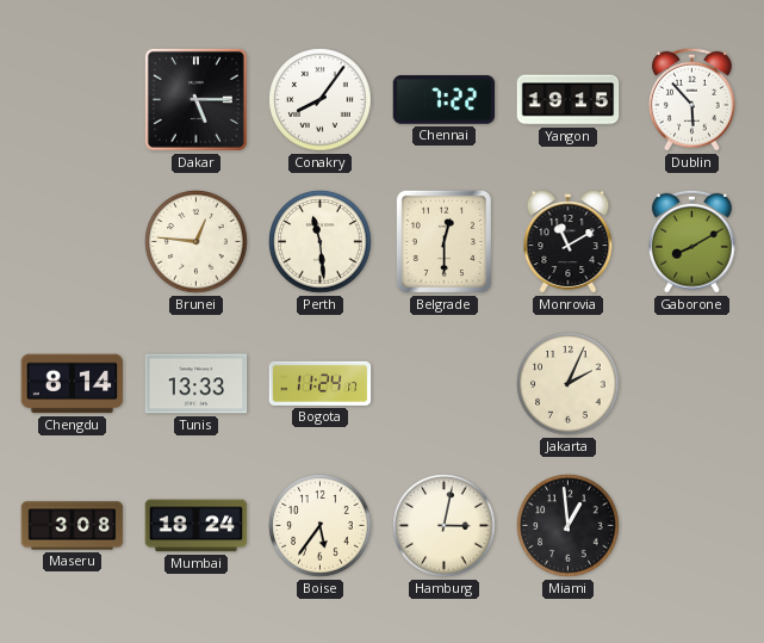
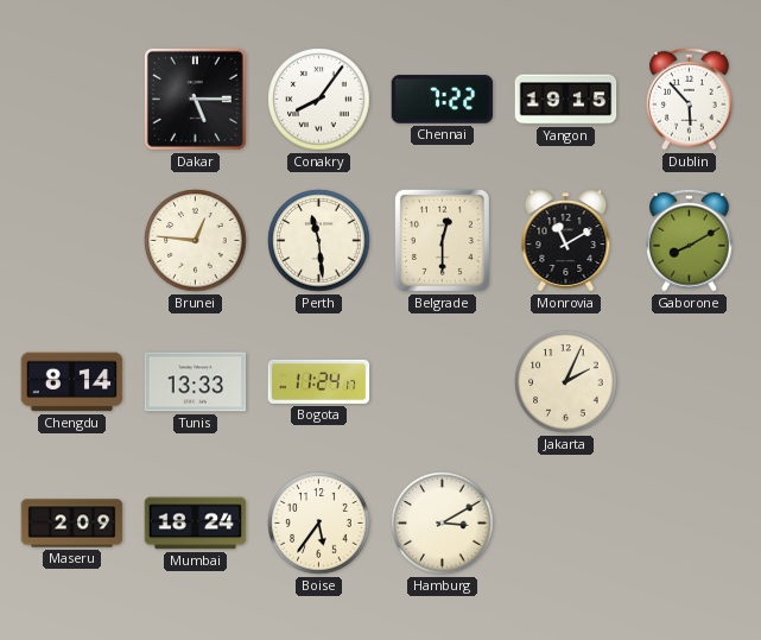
Maseru: 3:08 -> 2:09
Hamburg: 3:02 -> 3:10
Miami: 12:59 -> none
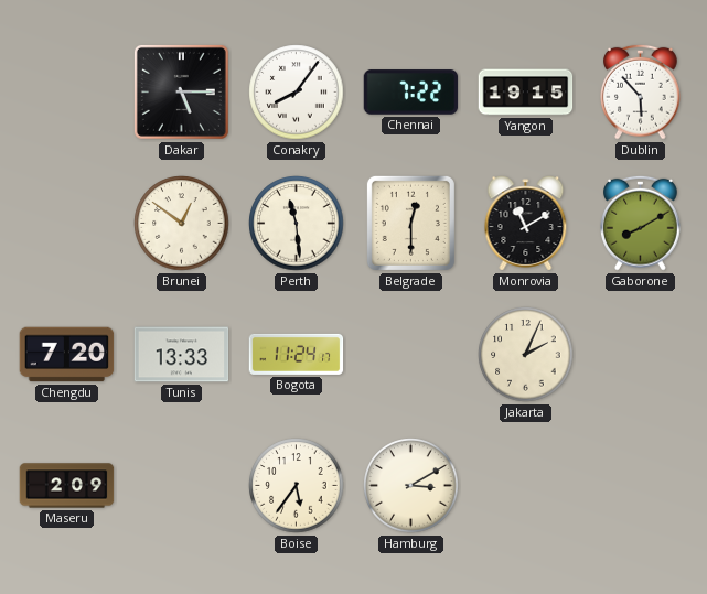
Brunei: 12:46 -> 12:51
Chengdu: 8:14 -> 7:20
Mumbai: 18:24 -> none
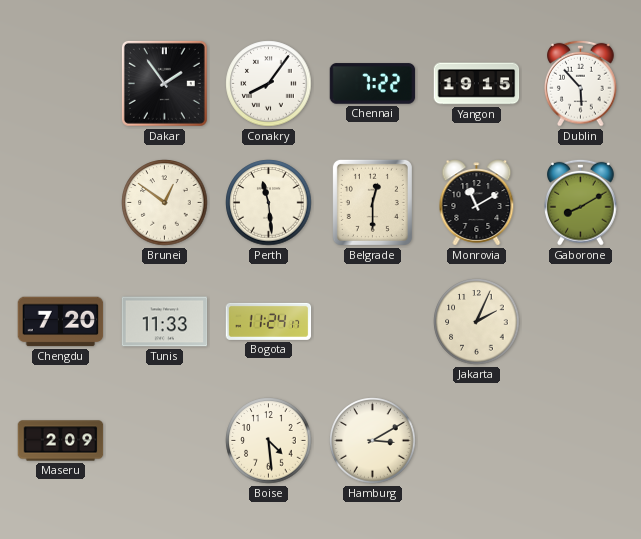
Dakar: 5:15 -> 1:54
Tunis: 13:33 -> 11:33
Boise: 5:36 -> 4:29
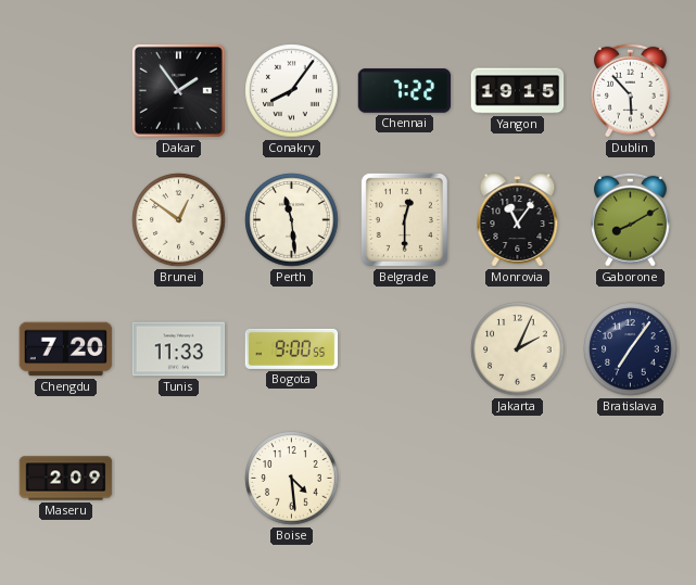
Monrovia: 11:10 -> 11:06
Bogota: 11:24 -> 9:00
Bratislava: none -> 7:06
Hamburg: 3:10 -> none
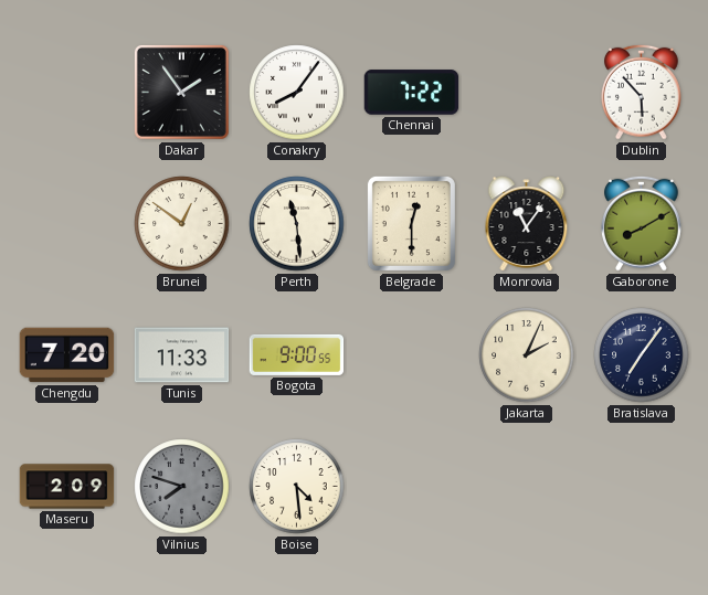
Yangon: 19:15 -> none
Vilnius: none -> 7:48
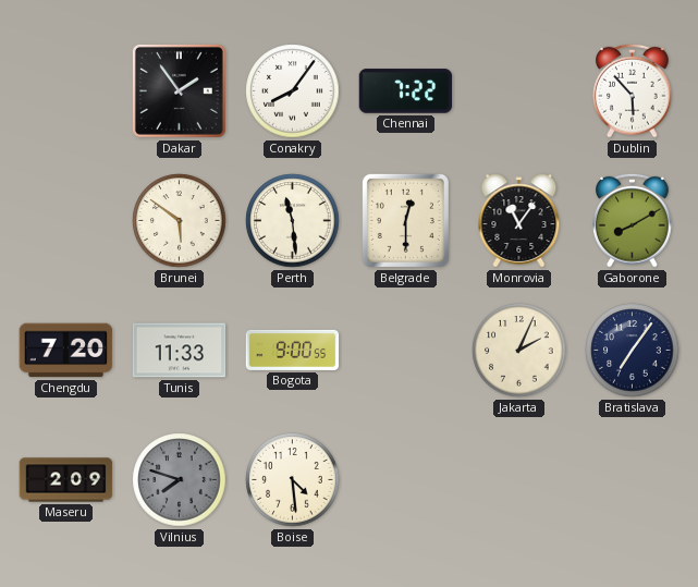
Brunei: 12:51 -> 5:51
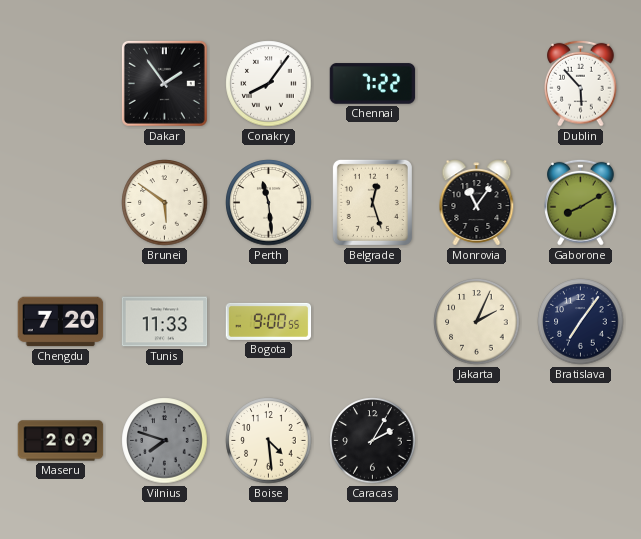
Belgrade: 12:30 -> 12:27
Caracas: none -> 2:05
